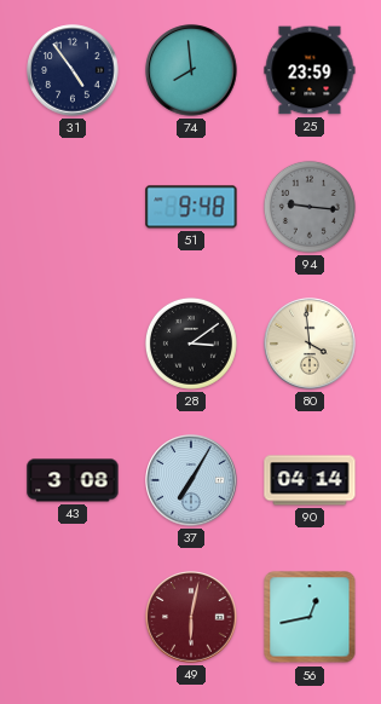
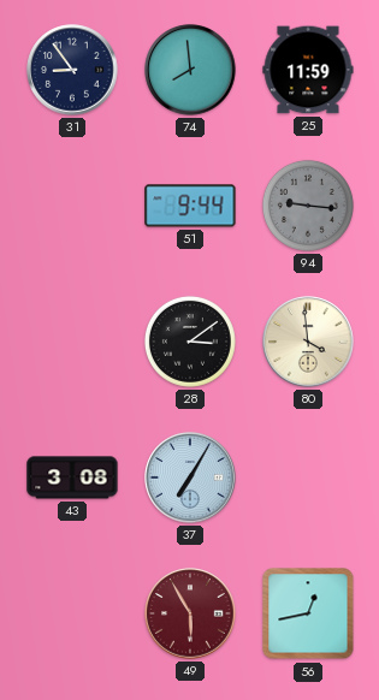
31: 4:54 -> 8:54
25: 23:59 -> 11:59
51: 9:48 -> 9:44
90: 04:14 -> none
49: 6:02 -> 5:55
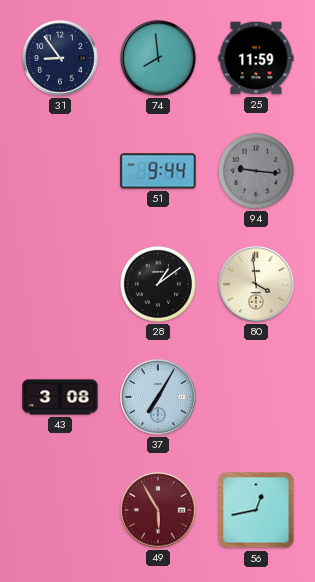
28: 3:09 -> 1:09
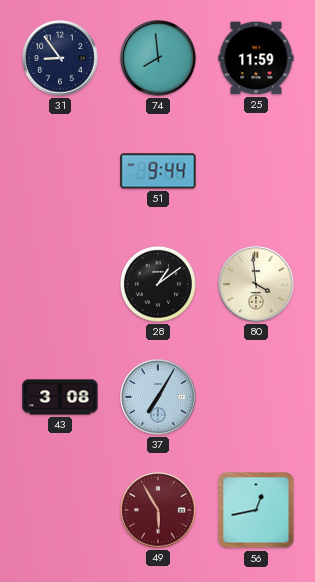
94: 9:16 -> none
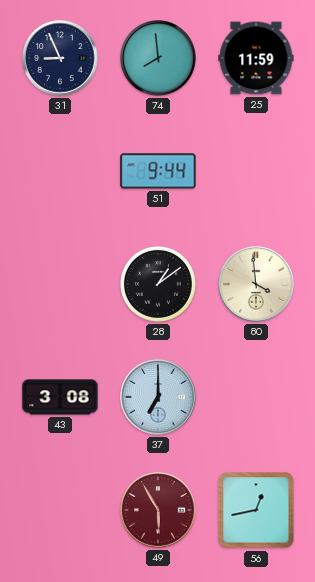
31: 8:54 -> 8:56
37: 7:05 -> 7:00
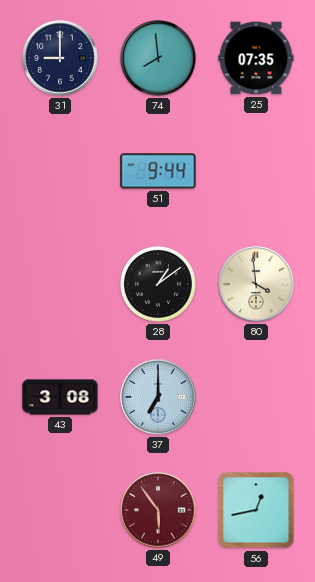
31: 8:56 -> 9:00
25: 11:59 -> 07:35
49: 5:55 -> 5:54
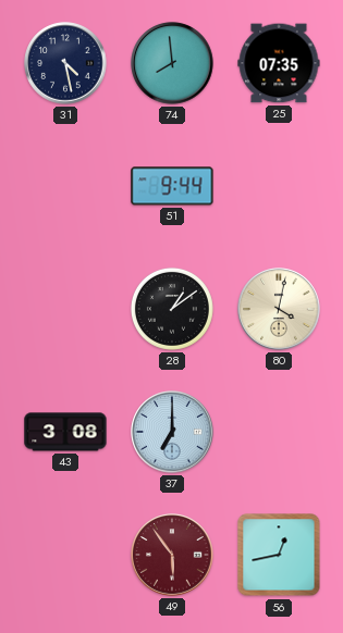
31: 9:00 -> 4:28
80: 3:59 -> 4:02
